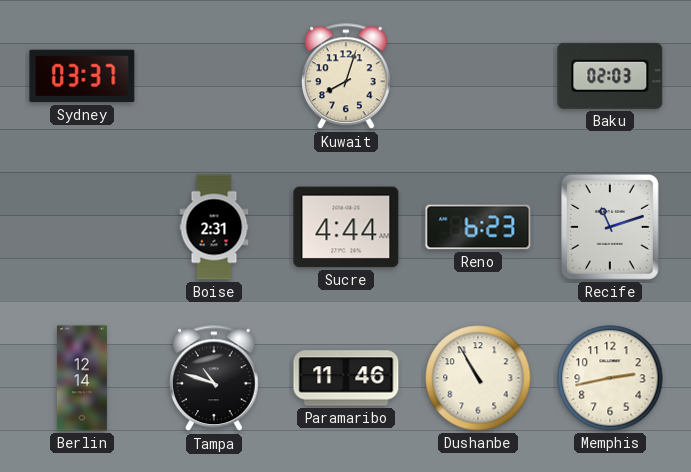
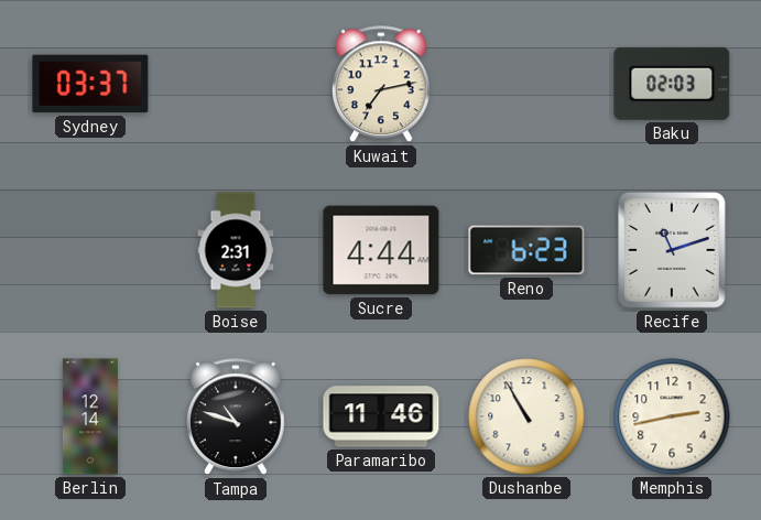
Kuwait: 8:03 -> 7:13
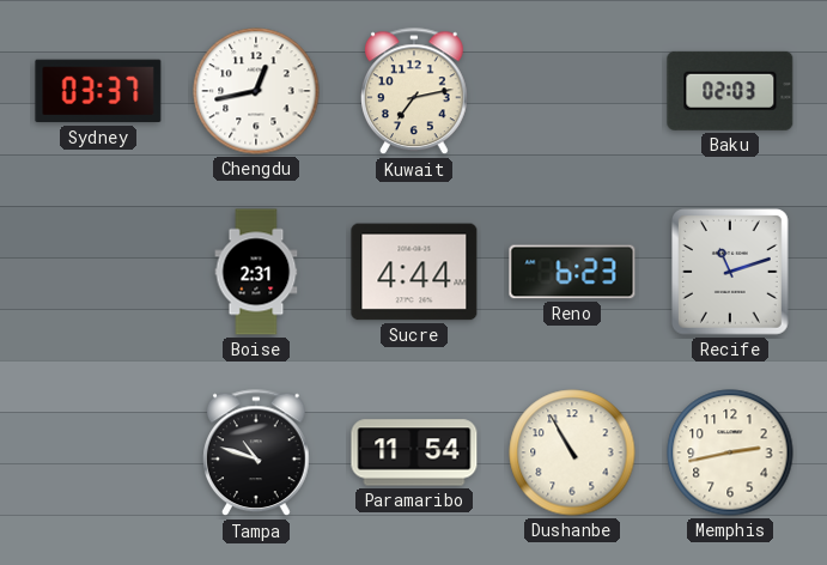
Chengdu: none -> 12:43
Berlin: 12:14 -> none
Paramaribo: 11:46 -> 11:54
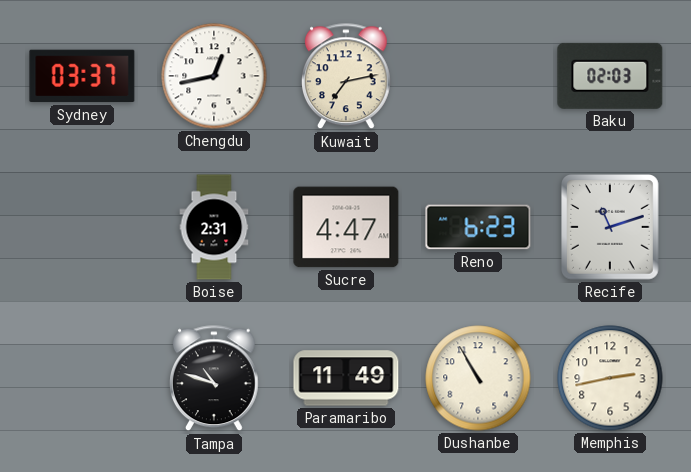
Sucre: 4:44 -> 4:47
Paramaribo: 11:54 -> 11:49
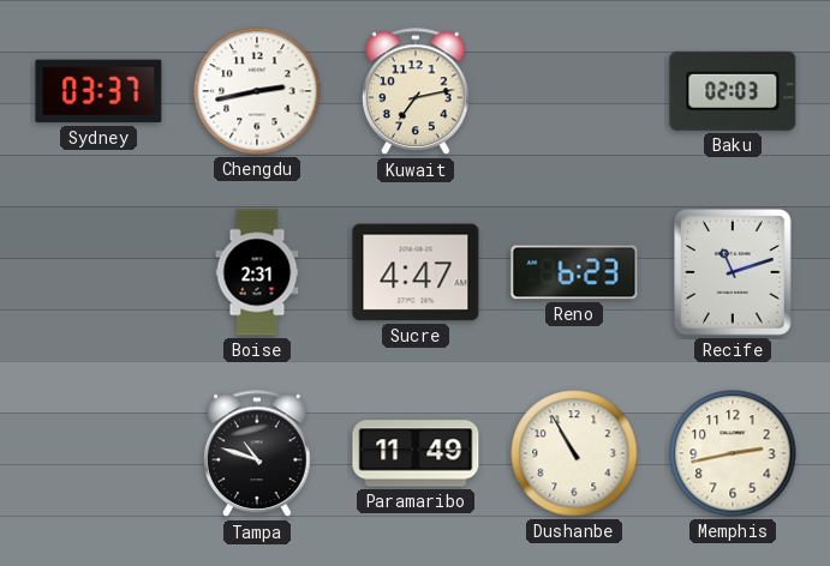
Chengdu: 12:43 -> 2:43
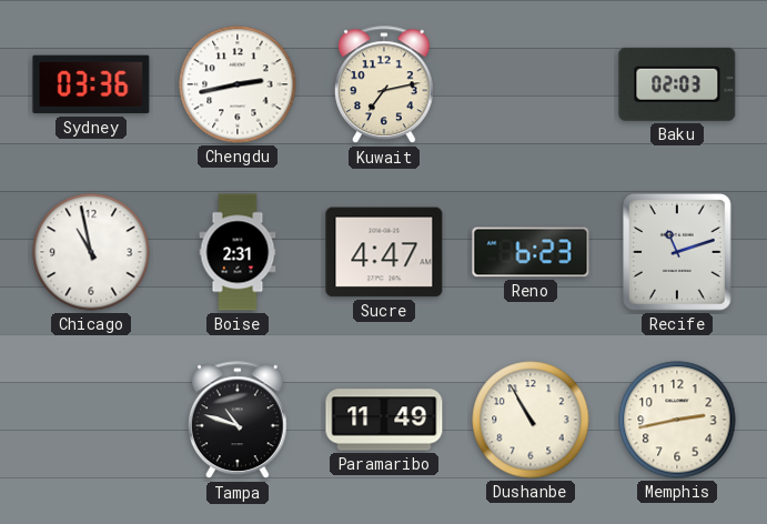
Sydney: 03:37 -> 03:36
Chicago: none -> 10:58
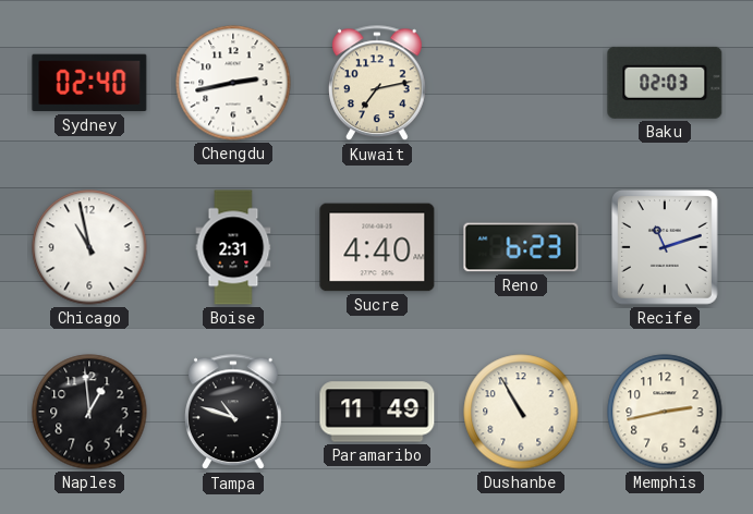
Sydney: 03:36 -> 02:40
Sucre: 4:47 -> 4:40
Naples: none -> 12:59
